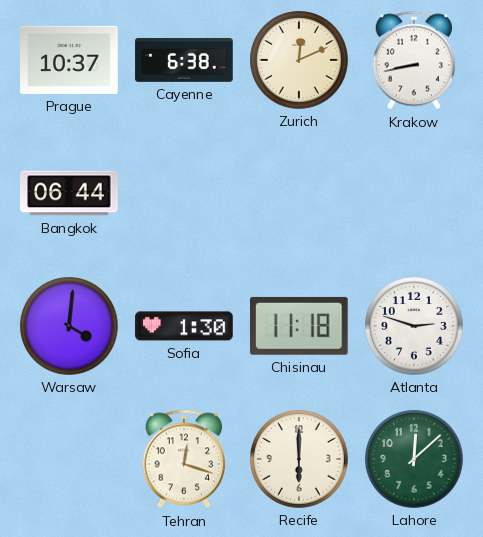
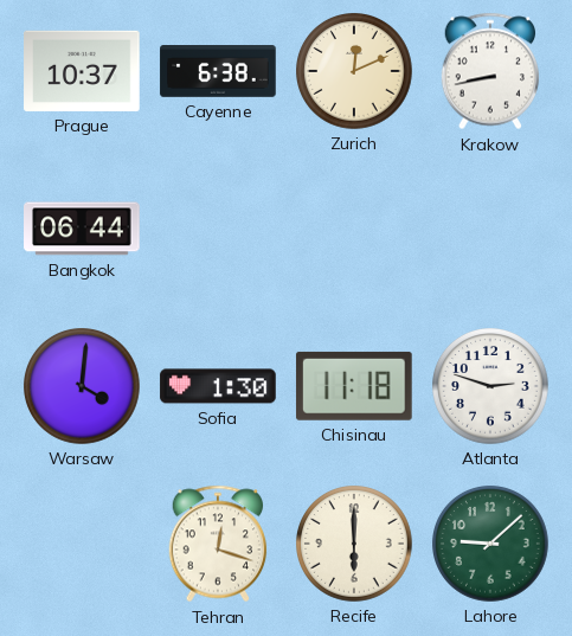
Lahore: 12:08 -> 9:08
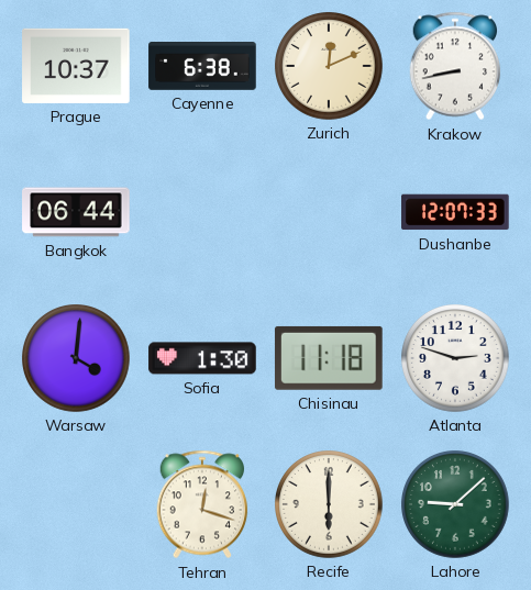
Dushanbe: none -> 12:07
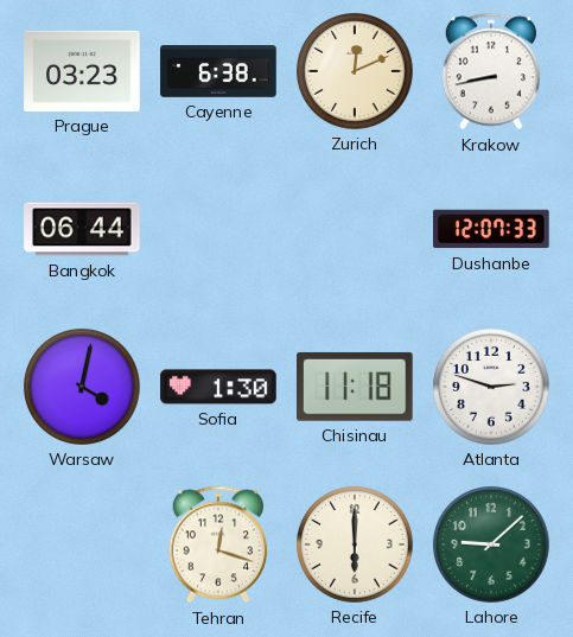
Prague: 10:37 -> 03:23
Warsaw: 4:01 -> 4:02
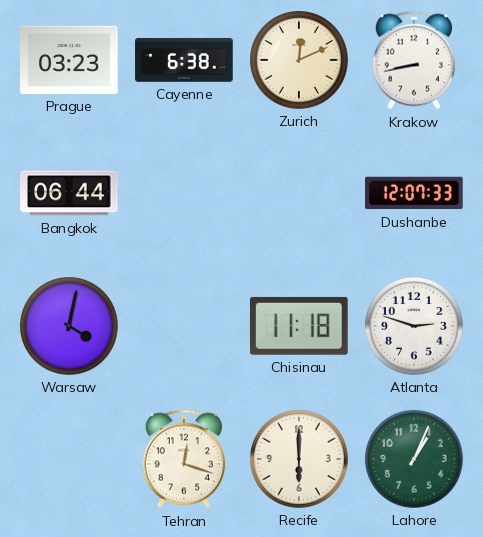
Sofia: 1:30 -> none
Lahore: 9:08 -> 1:04
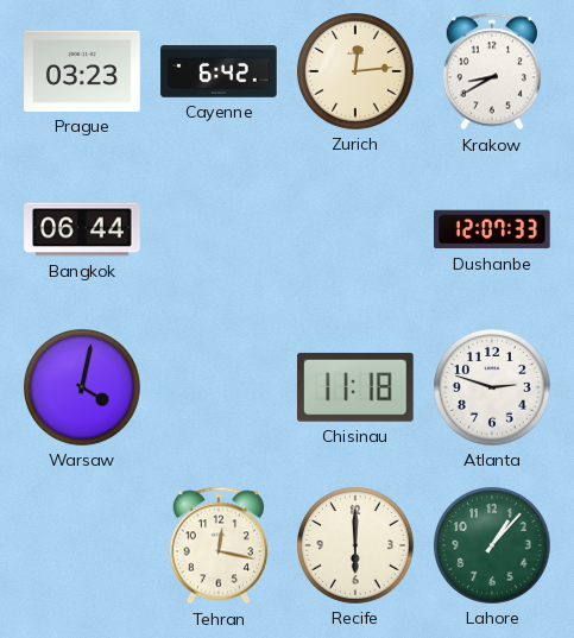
Cayenne: 6:38 -> 6:42
Zurich: 12:11 -> 12:14
Krakow: 8:43 -> 8:40
Tehran: 12:18 -> 12:17
Lahore: 1:04 -> 1:07
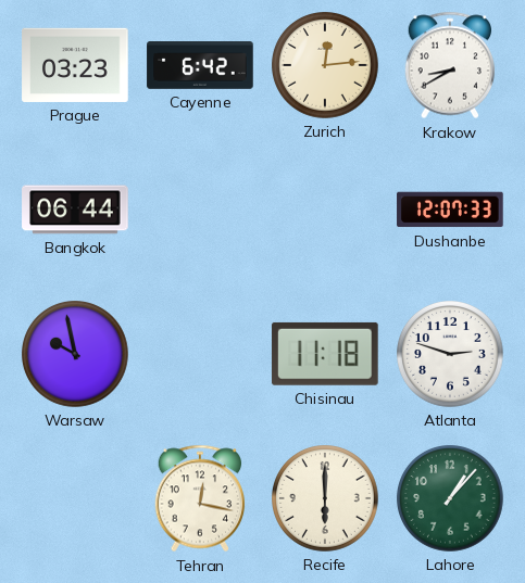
Warsaw: 4:02 -> 9:58
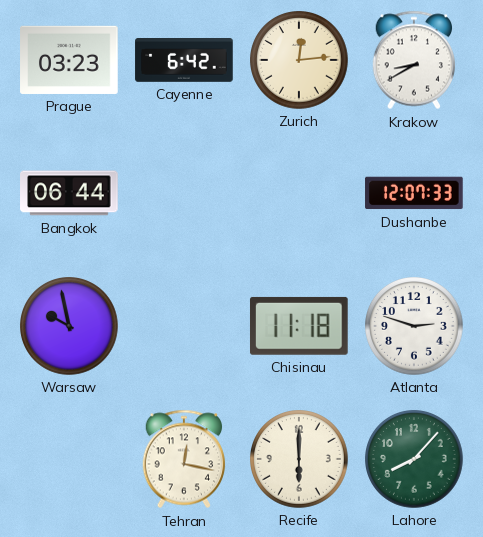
Lahore: 1:07 -> 8:07
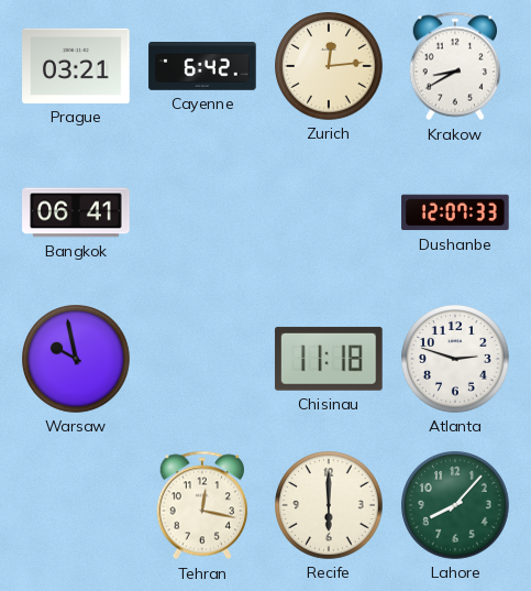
Prague: 03:23 -> 03:21
Bangkok: 06:44 -> 06:41
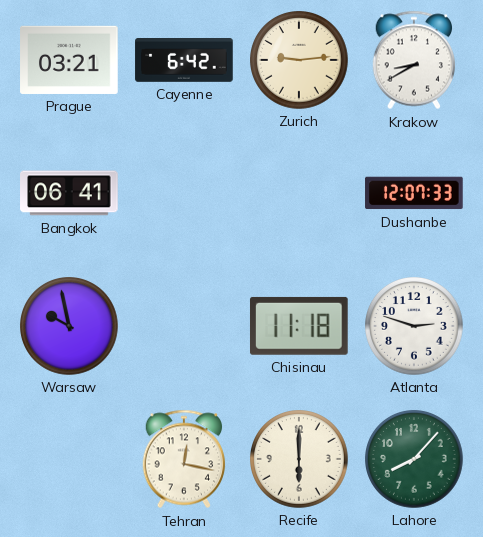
Zurich: 12:14 -> 9:14
